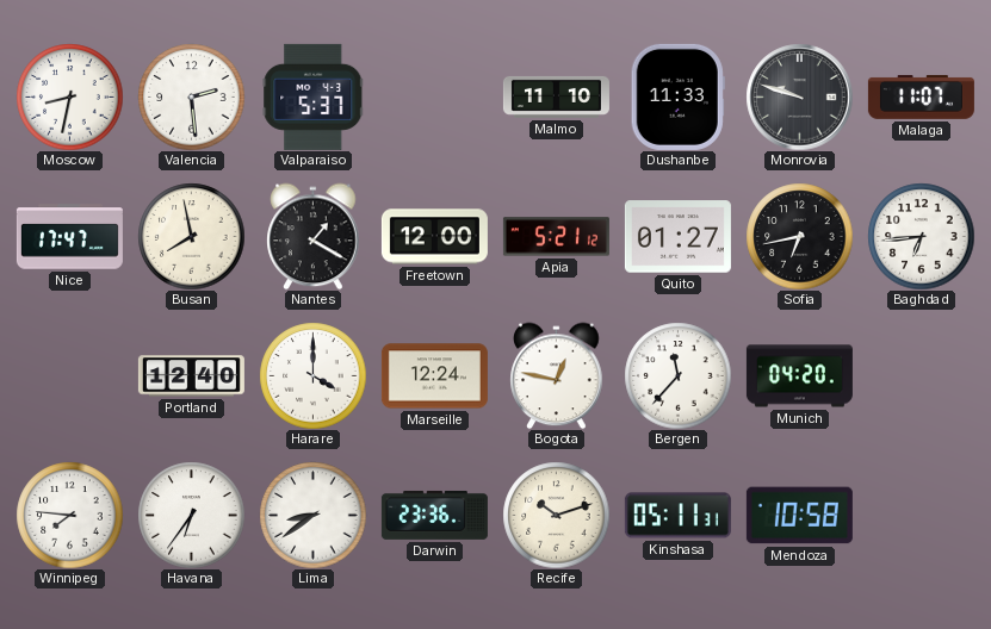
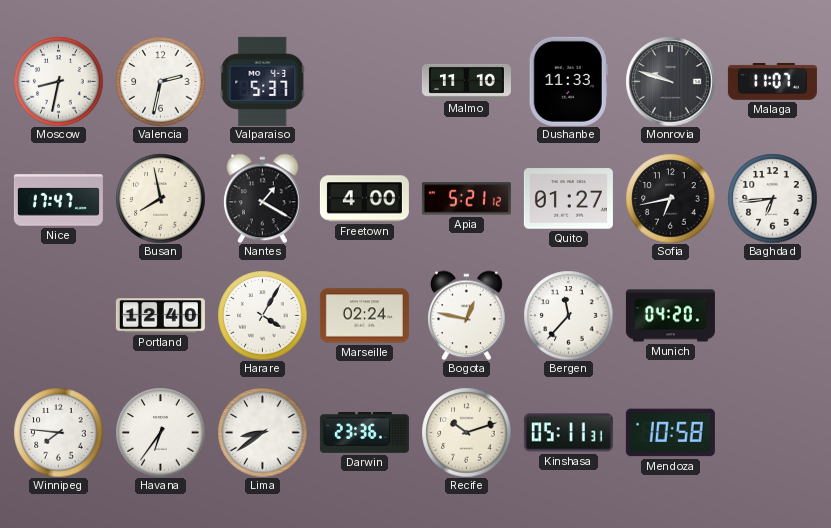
Valencia: 2:29 -> 2:32
Freetown: 12:00 -> 4:00
Harare: 4:00 -> 4:05
Marseille: 12:24 -> 02:24
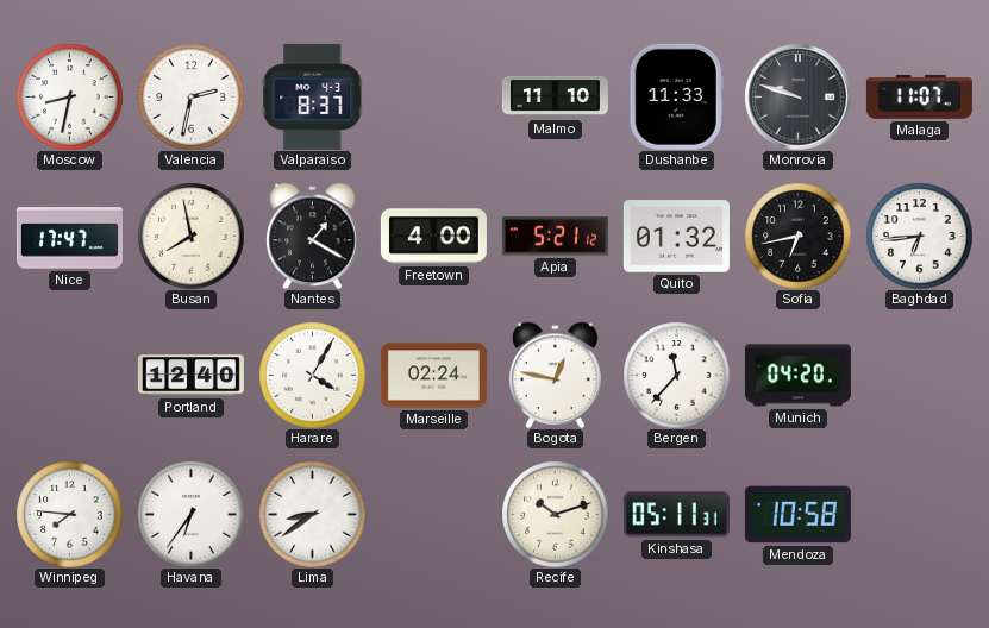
Valparaiso: 5:37 -> 8:37
Quito: 01:27 -> 01:32
Darwin: 23:36 -> none
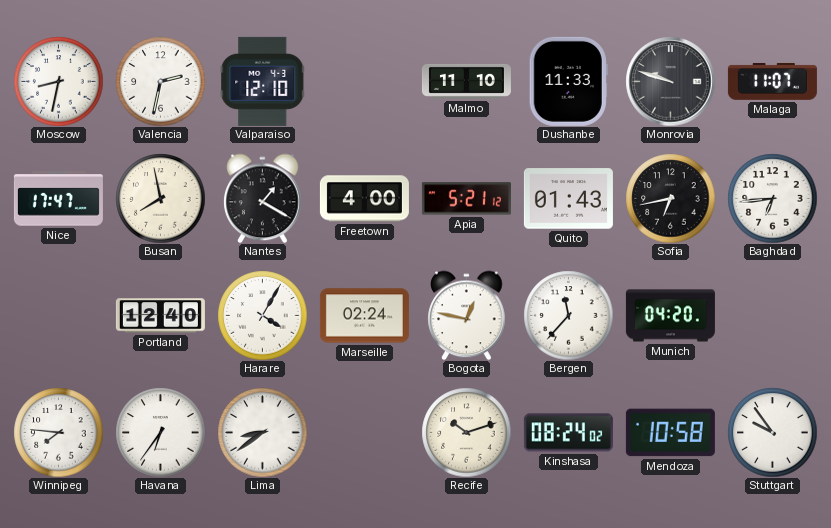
Valparaiso: 8:37 -> 12:10
Quito: 01:32 -> 01:43
Kinshasa: 05:11 -> 08:24
Stuttgart: none -> 9:54
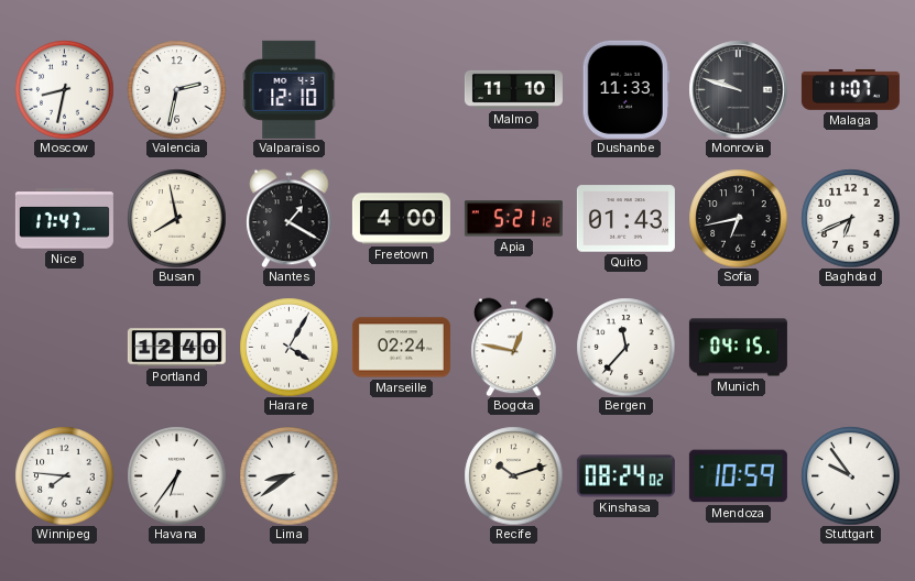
Baghdad: 6:44 -> 6:41
Munich: 04:20 -> 04:15
Mendoza: 10:58 -> 10:59
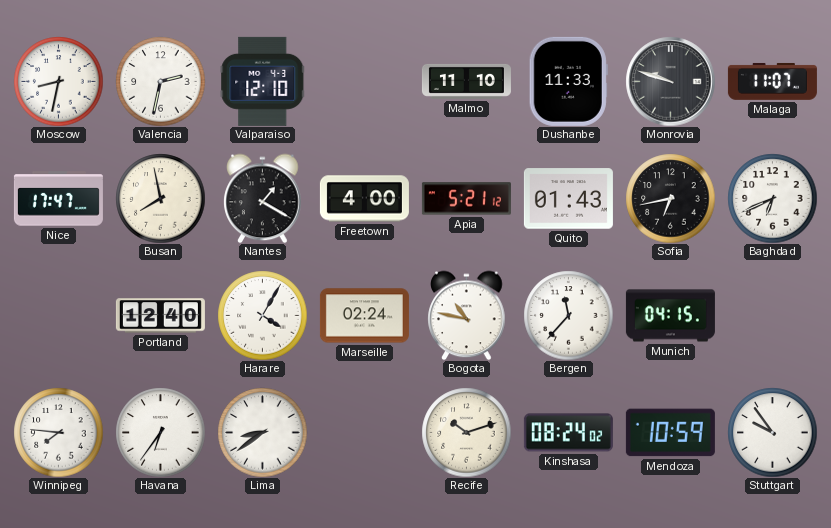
Bogota: 12:47 -> 10:47
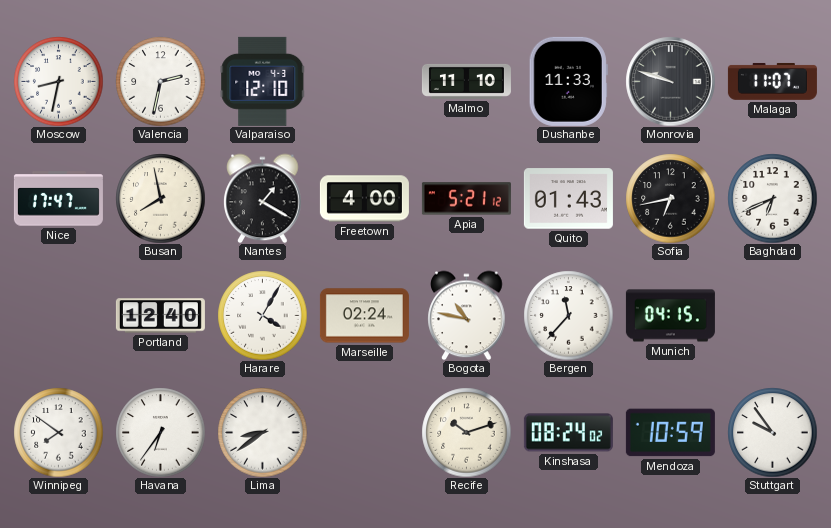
Winnipeg: 7:46 -> 7:51
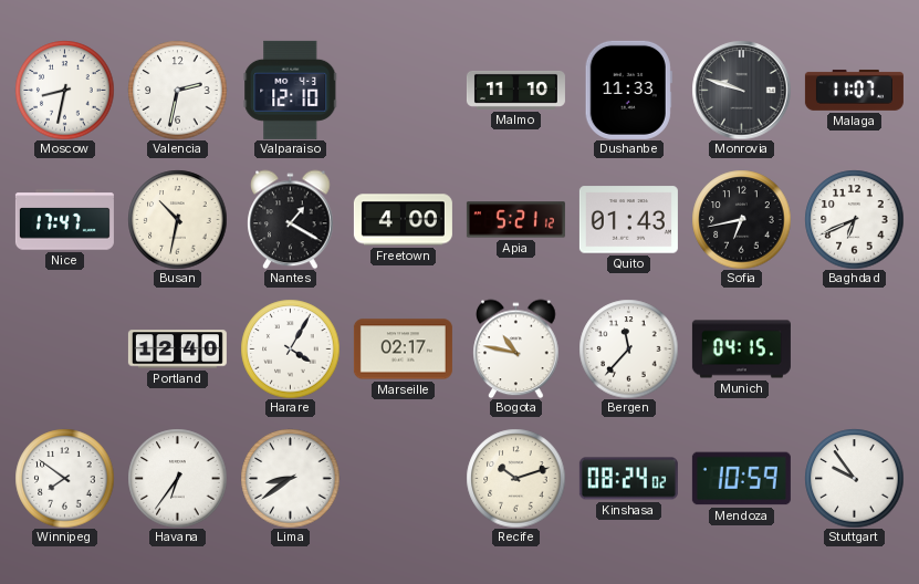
Busan: 7:58 -> 10:32
Marseille: 02:24 -> 02:17
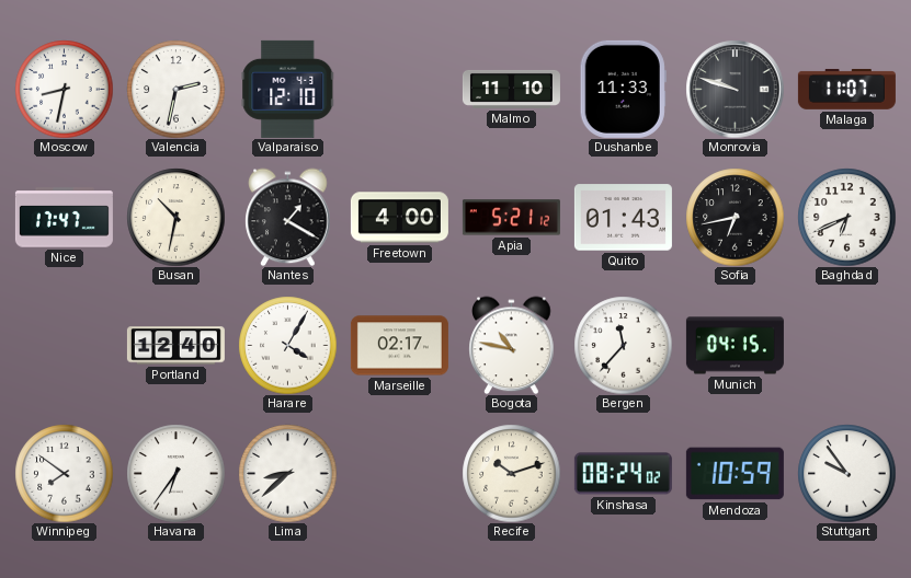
Lima: 8:39 -> 8:38
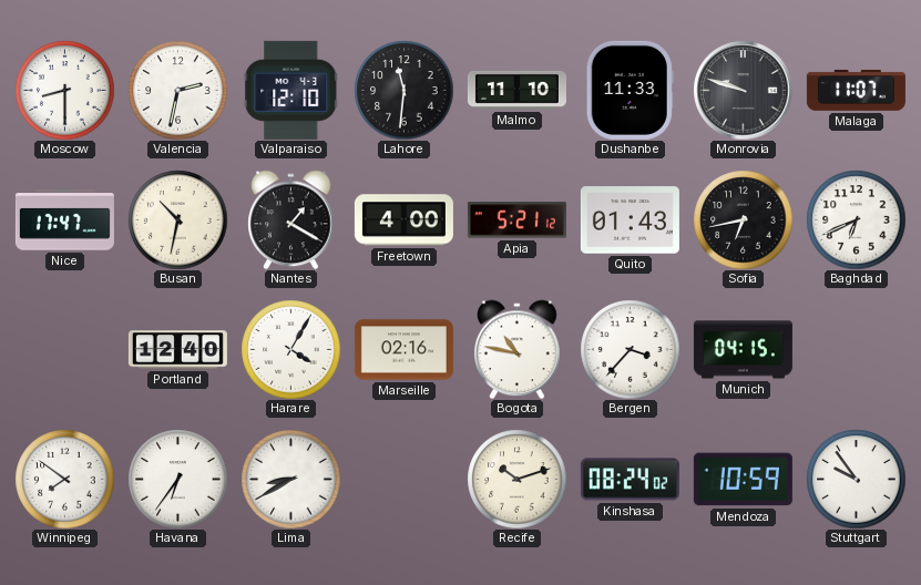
Moscow: 8:32 -> 8:30
Lahore: none -> 11:31
Marseille: 02:17 -> 02:16
Bergen: 11:37 -> 3:37
Lima: 8:38 -> 8:40
